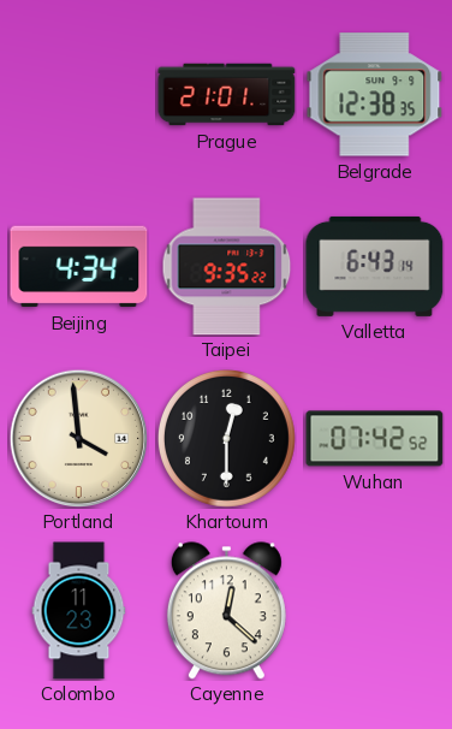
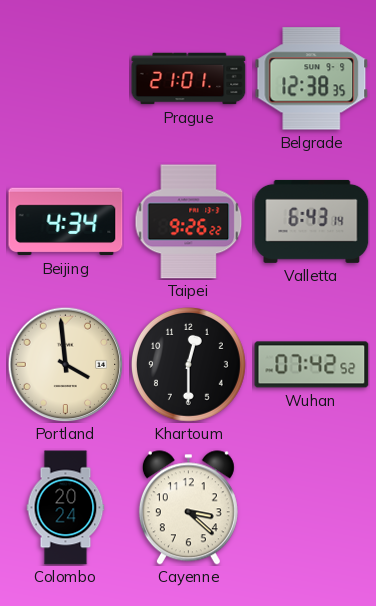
Taipei: 9:35 -> 9:26
Colombo: 11:23 -> 20:24
Cayenne: 12:22 -> 3:22
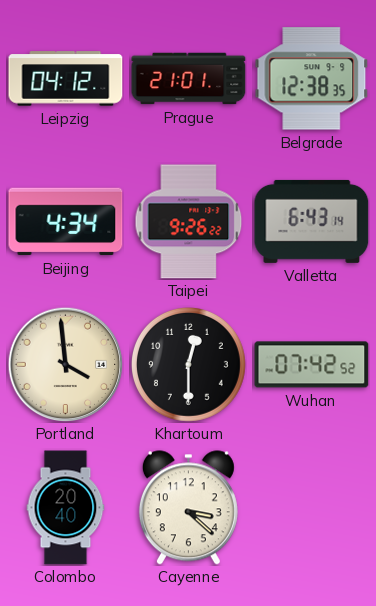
Leipzig: none -> 04:12
Colombo: 20:24 -> 20:40
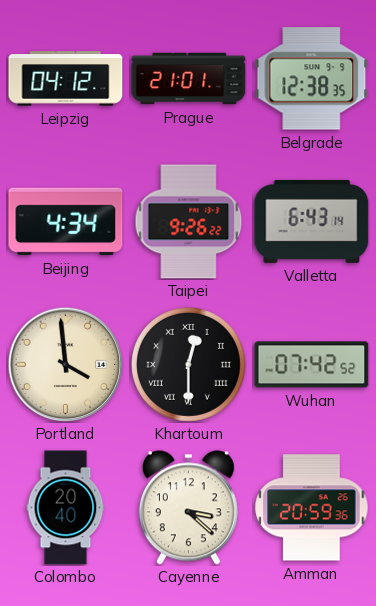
Khartoum numerals: Arabic -> Roman
Amman: none -> 20:59
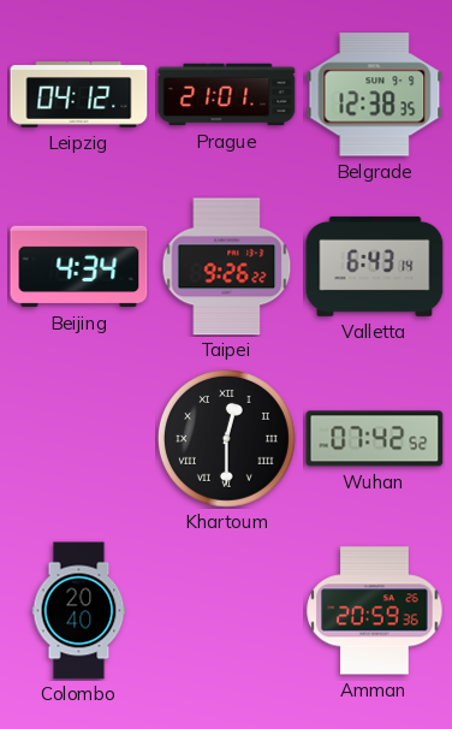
Portland: 3:59 -> none
Cayenne: 3:22 -> none
